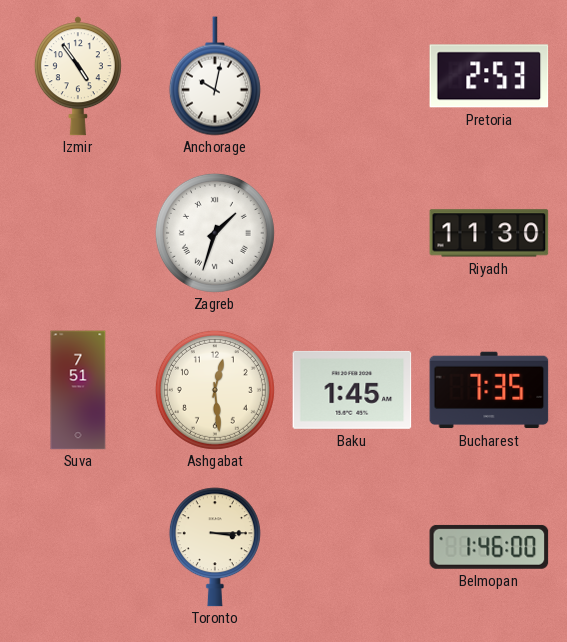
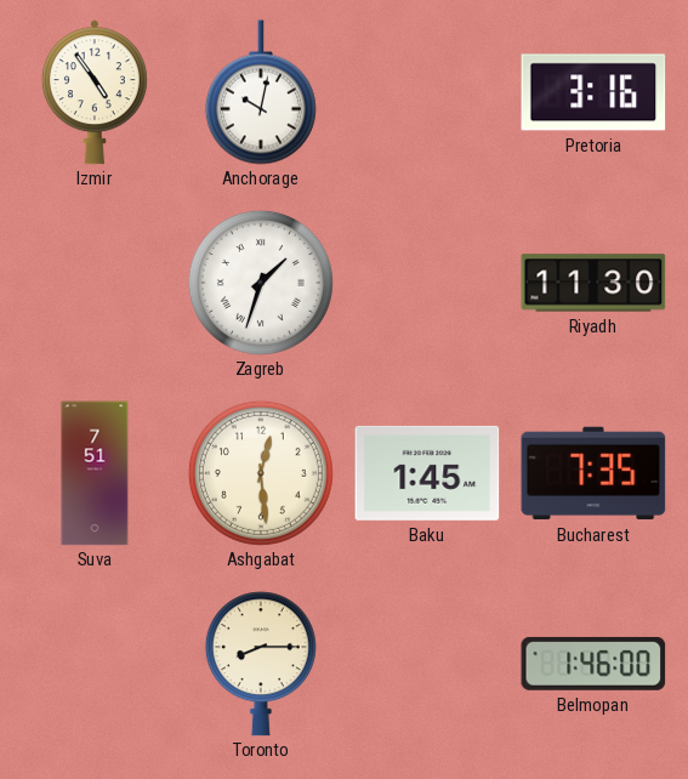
Pretoria: 2:53 -> 3:16
Toronto: 3:15 -> 8:15
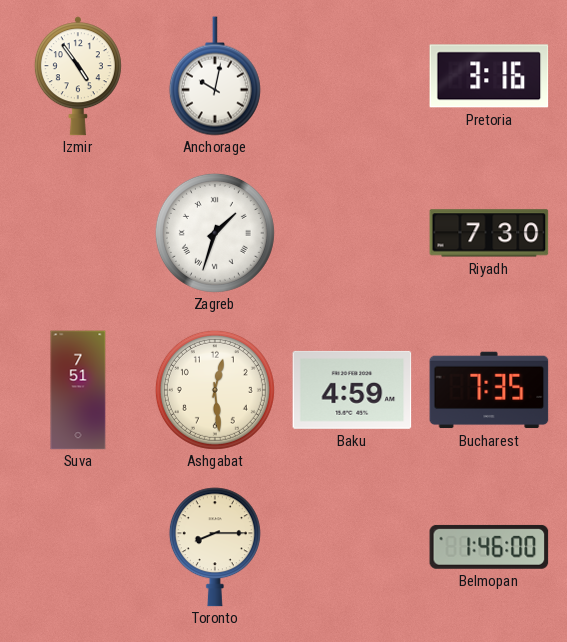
Riyadh: 11:30 -> 7:30
Baku: 1:45 -> 4:59
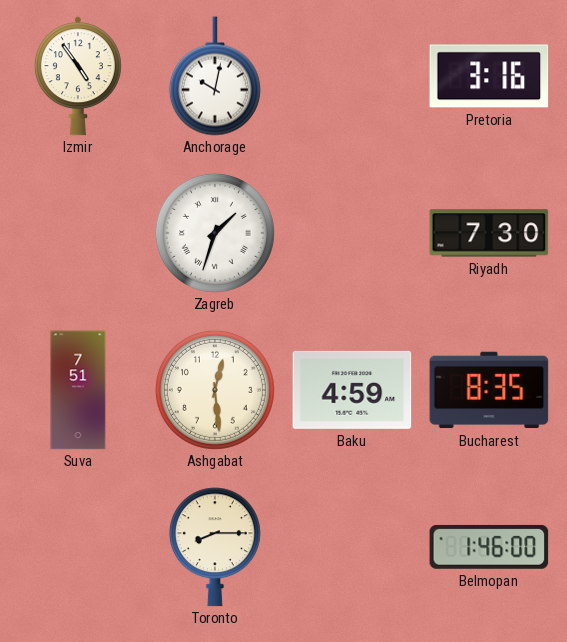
Bucharest: 7:35 -> 8:35
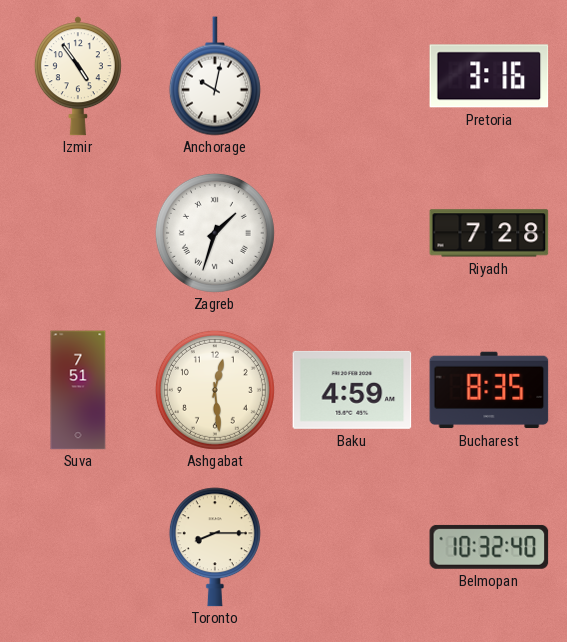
Riyadh: 7:30 -> 7:28
Belmopan: 1:46 -> 10:32
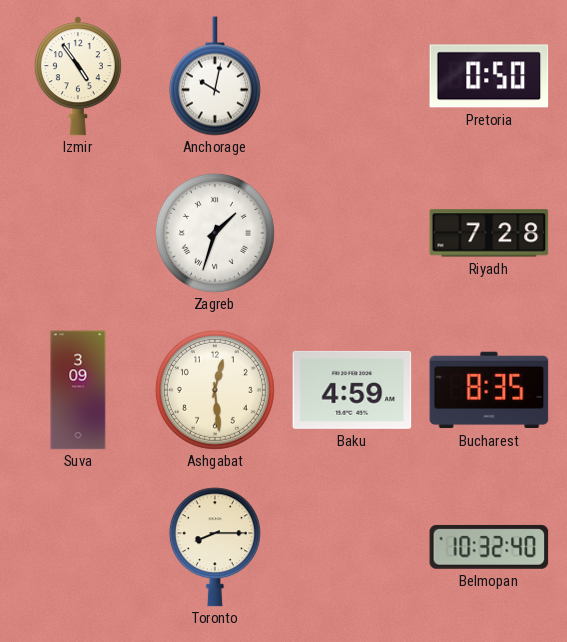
Pretoria: 3:16 -> 0:50
Suva: 7:51 -> 3:09
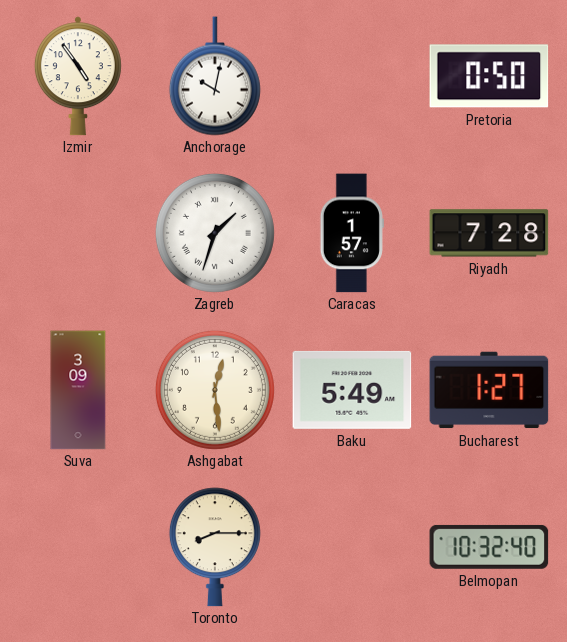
Caracas: none -> 1:57
Baku: 4:59 -> 5:49
Bucharest: 8:35 -> 1:27
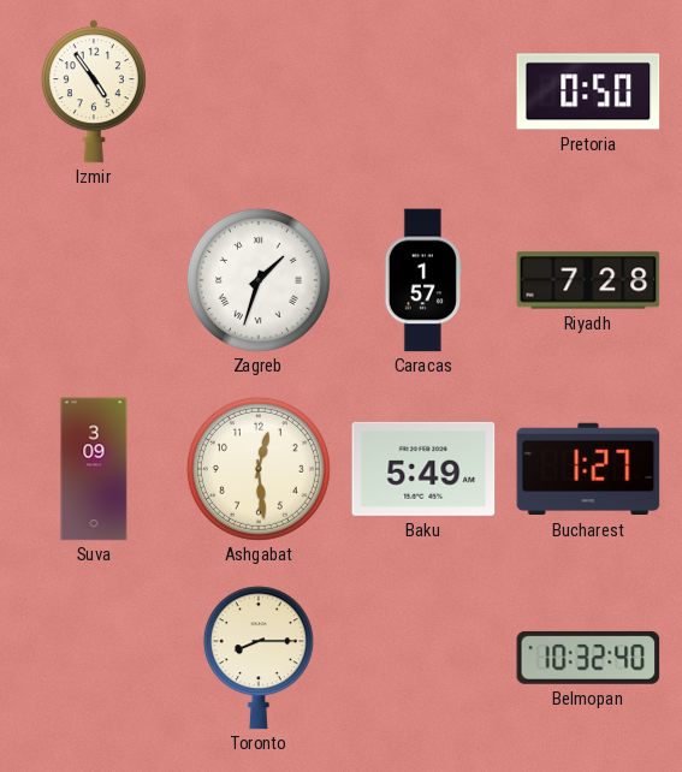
Anchorage: 10:02 -> none
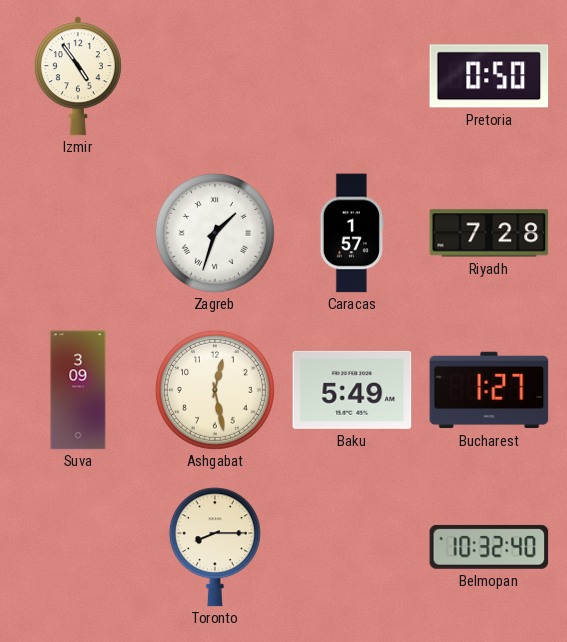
Ashgabat: 12:29 -> 12:28
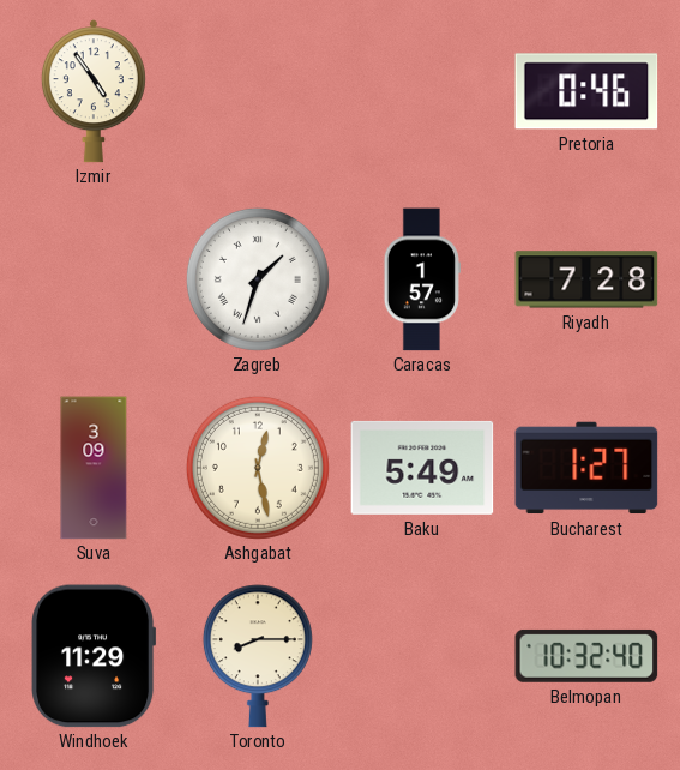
Pretoria: 0:50 -> 0:46
Windhoek: none -> 11:29
